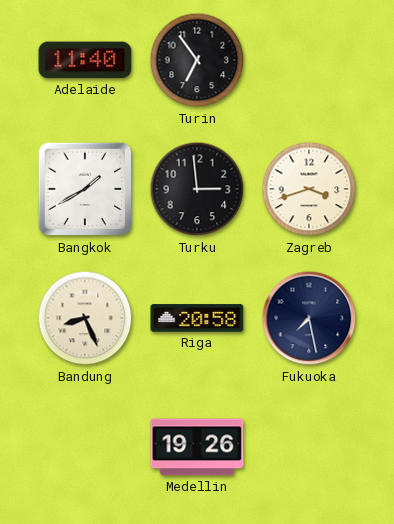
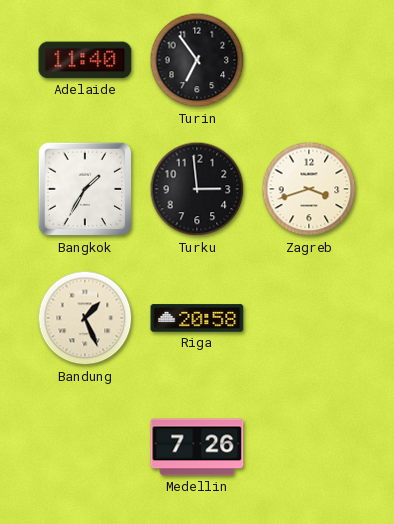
Bangkok: 1:40 -> 1:35
Bandung: 8:26 -> 1:26
Fukuoka: 7:28 -> none
Medellin: 19:26 -> 7:26
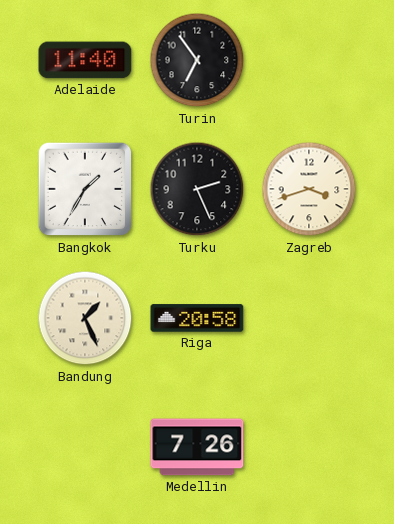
Turku: 2:59 -> 2:26
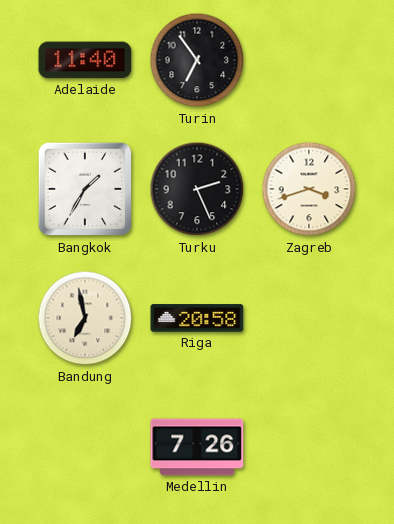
Bandung: 1:26 -> 6:58
